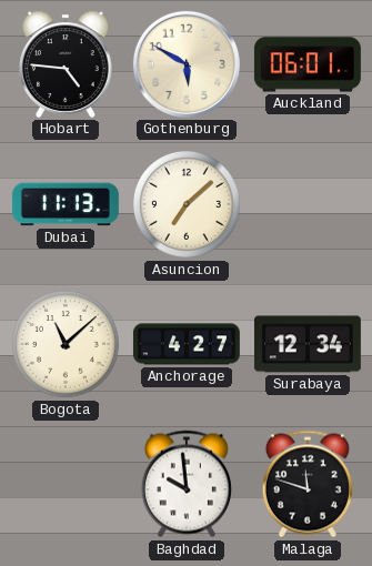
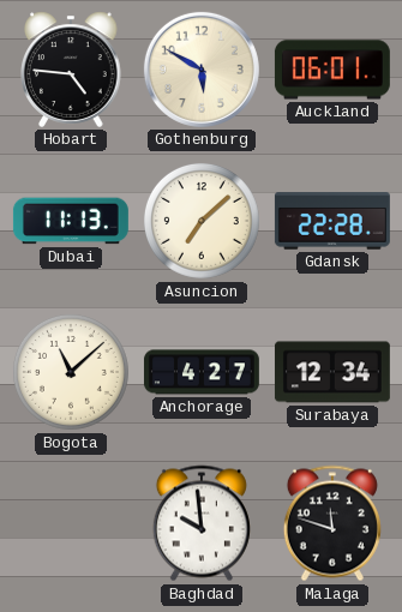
Gdansk: none -> 22:28
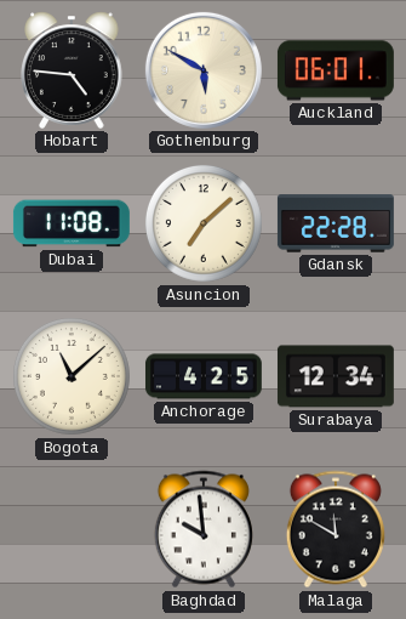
Dubai: 11:13 -> 11:08
Anchorage: 4:27 -> 4:25
Malaga: 11:48 -> 11:50
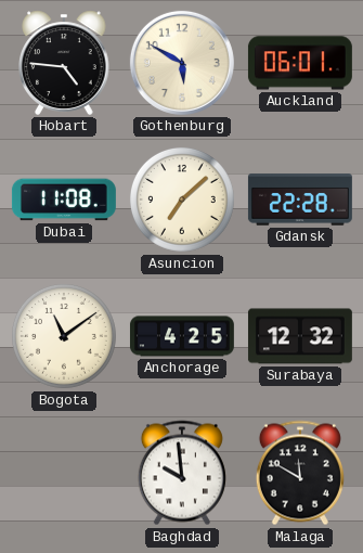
Bogota: 11:08 -> 11:09
Surabaya: 12:34 -> 12:32
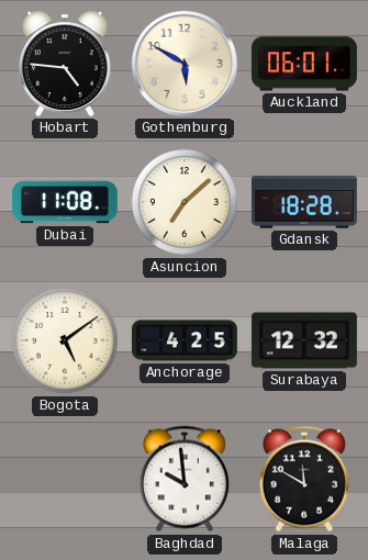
Gdansk: 22:28 -> 18:28
Bogota: 11:09 -> 5:09
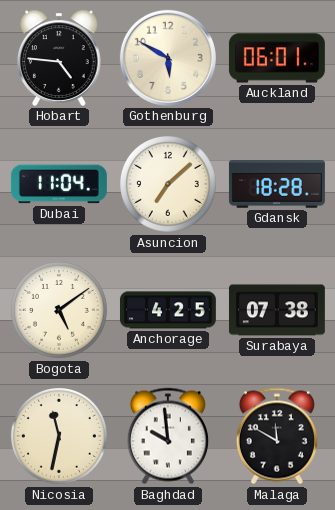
Dubai: 11:08 -> 11:04
Surabaya: 12:32 -> 07:38
Nicosia: none -> 11:32
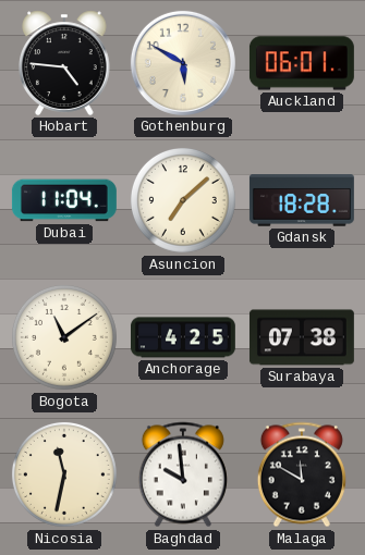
Bogota: 5:09 -> 11:09
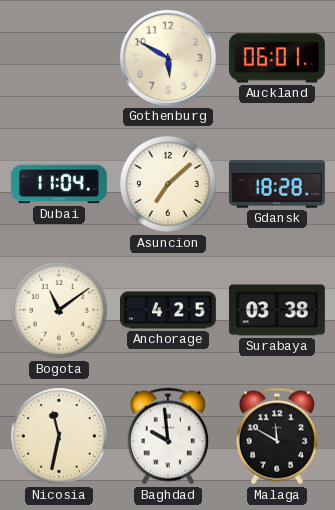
Hobart: 4:46 -> none
Surabaya: 07:38 -> 03:38
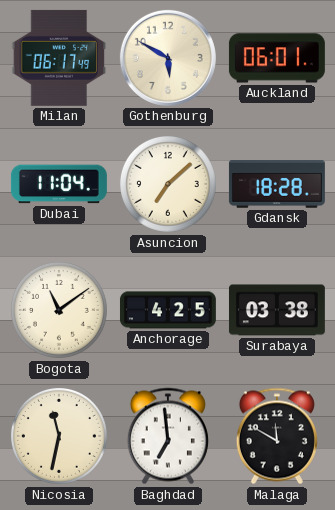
Milan: none -> 06:17
Baghdad: 9:59 -> 6:59
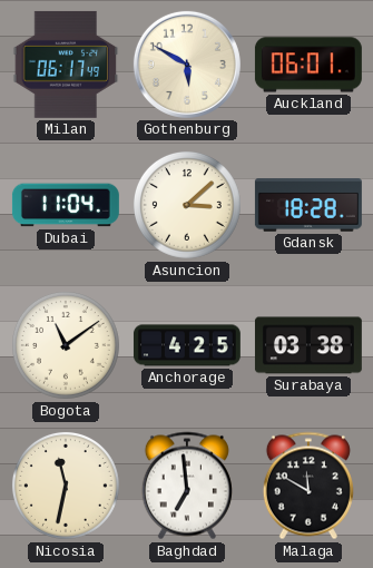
Asuncion: 7:08 -> 3:08
